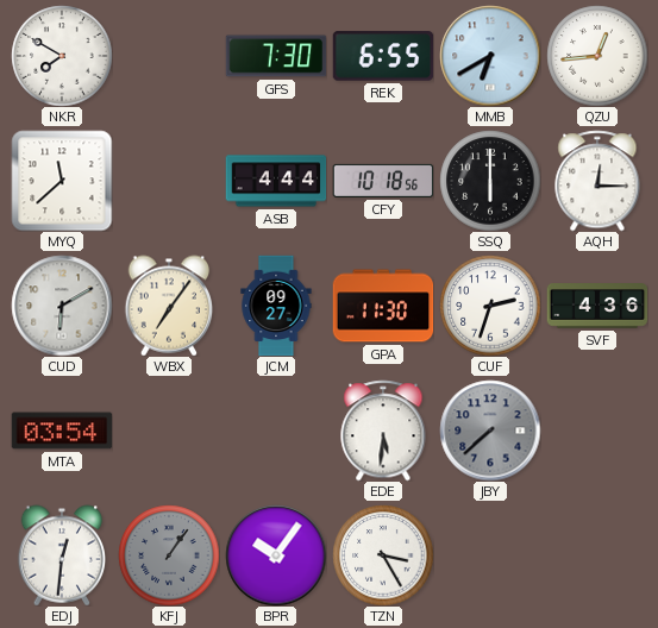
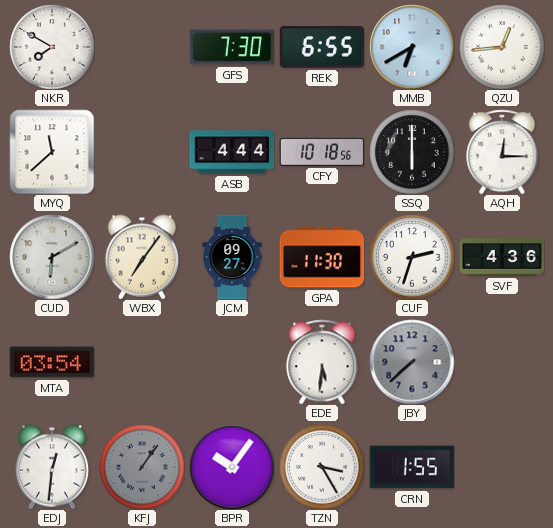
CRN: none -> 1:55
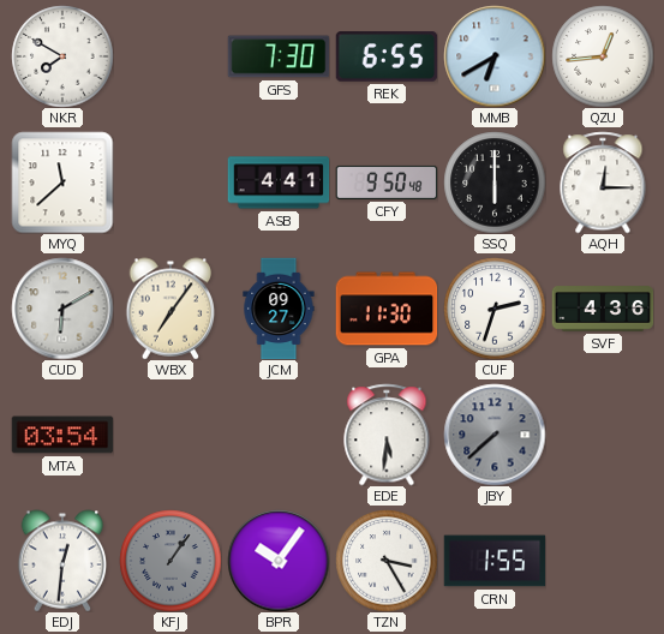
ASB: 4:44 -> 4:41
CFY: 10:18 -> 9:50
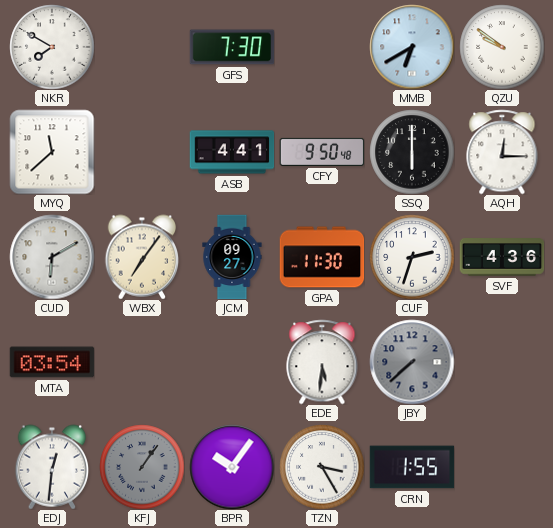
REK: 6:55 -> none
QZU: 12:44 -> 9:51
